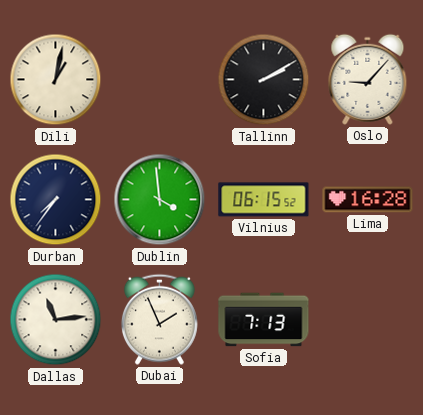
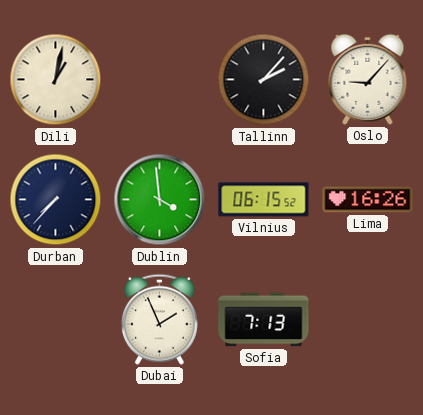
Tallinn: 2:10 -> 2:07
Durban: 7:36 -> 7:37
Lima: 16:28 -> 16:26
Dallas: 11:14 -> none
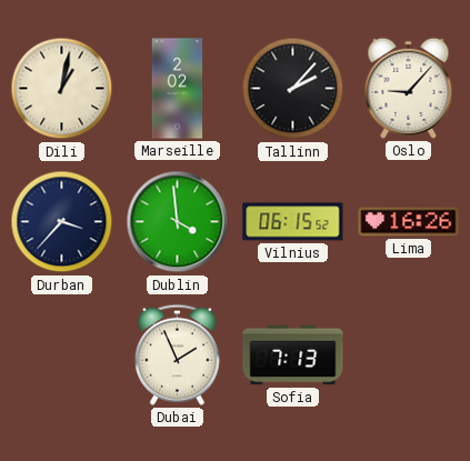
Marseille: none -> 2:02
Durban: 7:37 -> 3:37
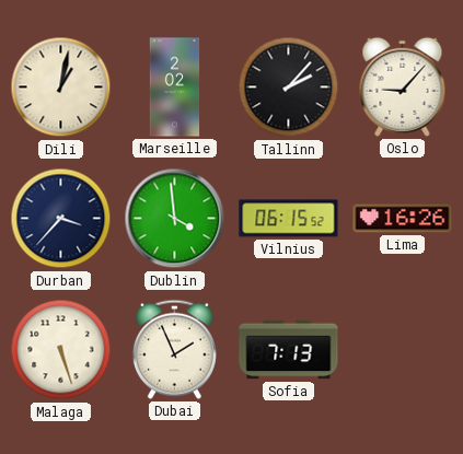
Malaga: none -> 5:27
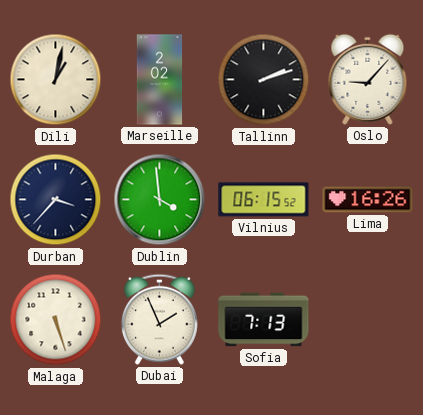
Tallinn: 2:07 -> 2:12
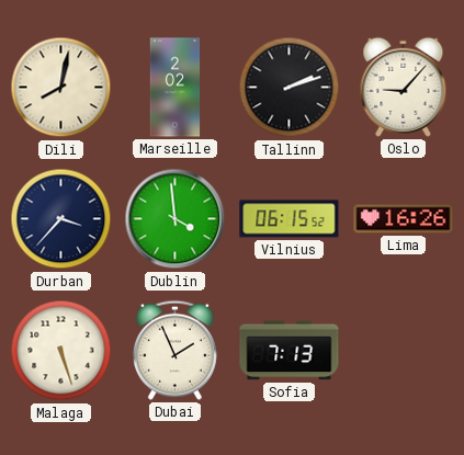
Dili: 1:02 -> 8:02
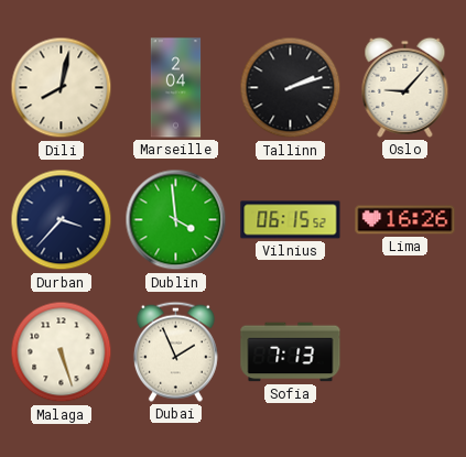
Marseille: 2:02 -> 2:04
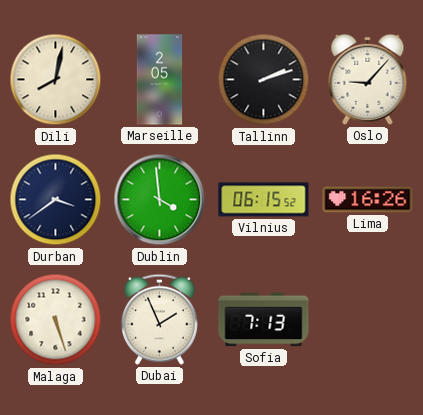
Marseille: 2:04 -> 2:05
Durban: 3:37 -> 3:39
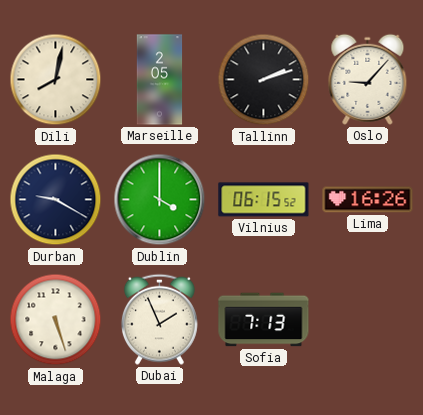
Durban: 3:39 -> 9:20
Dublin: 3:59 -> 4:00
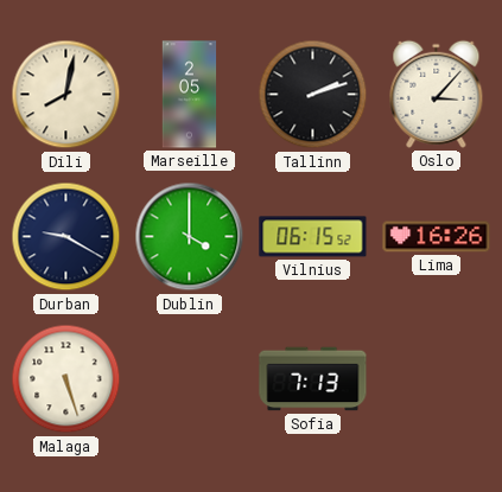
Oslo: 9:07 -> 3:07
Dubai: 1:56 -> none
